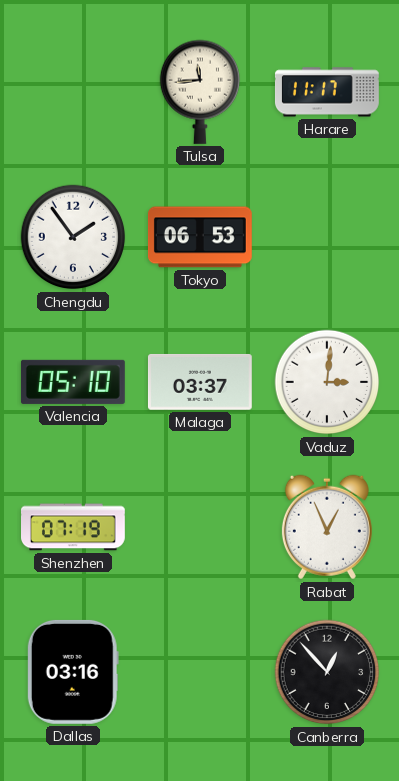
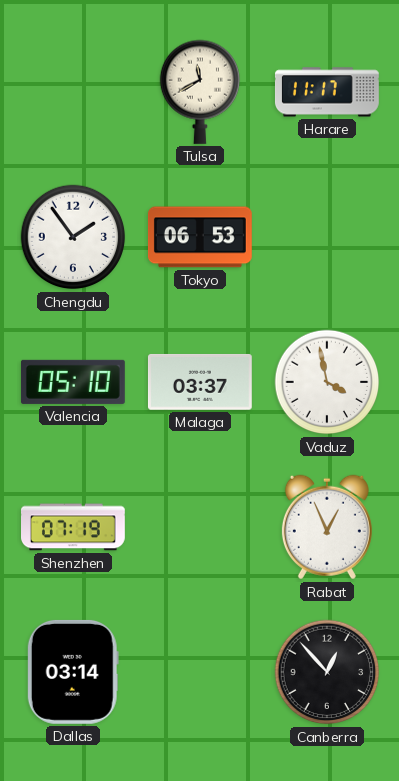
Tulsa: 11:44 -> 11:40
Vaduz: 3:01 -> 3:58
Dallas: 03:16 -> 03:14
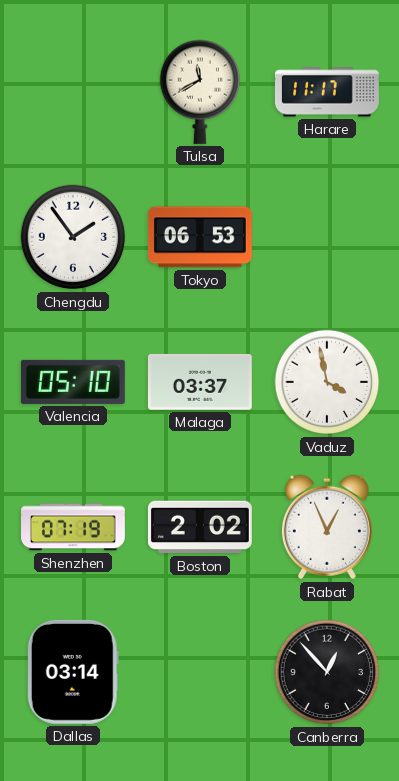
Boston: none -> 2:02
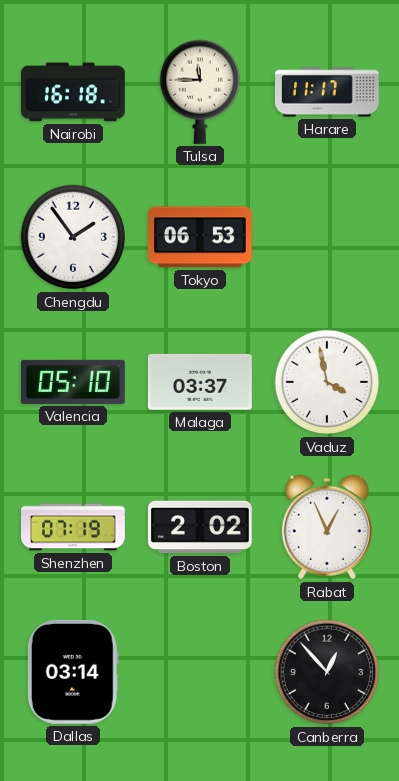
Nairobi: none -> 16:18
Tulsa: 11:40 -> 11:45
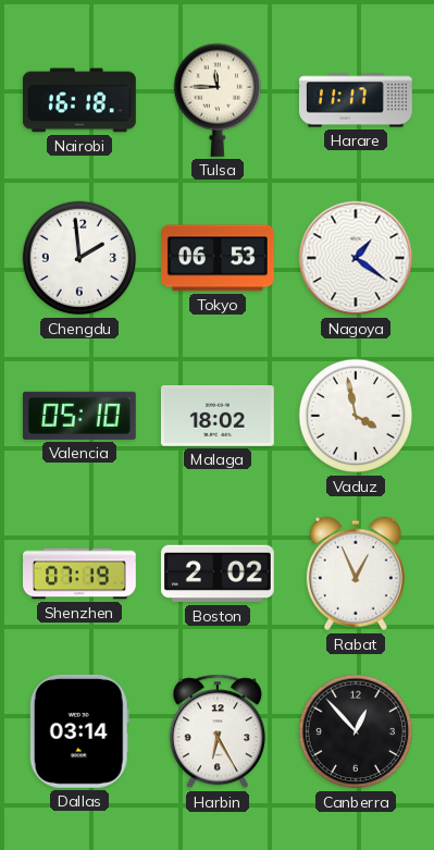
Chengdu: 1:54 -> 1:59
Nagoya: none -> 1:21
Malaga: 03:37 -> 18:02
Harbin: none -> 6:25
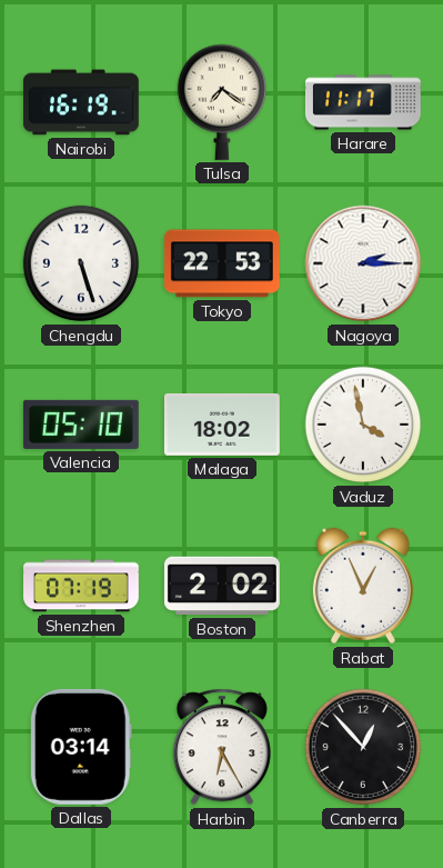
Nairobi: 16:18 -> 16:19
Tulsa: 11:45 -> 7:21
Chengdu: 1:59 -> 5:27
Tokyo: 06:53 -> 22:53
Nagoya: 1:21 -> 2:15
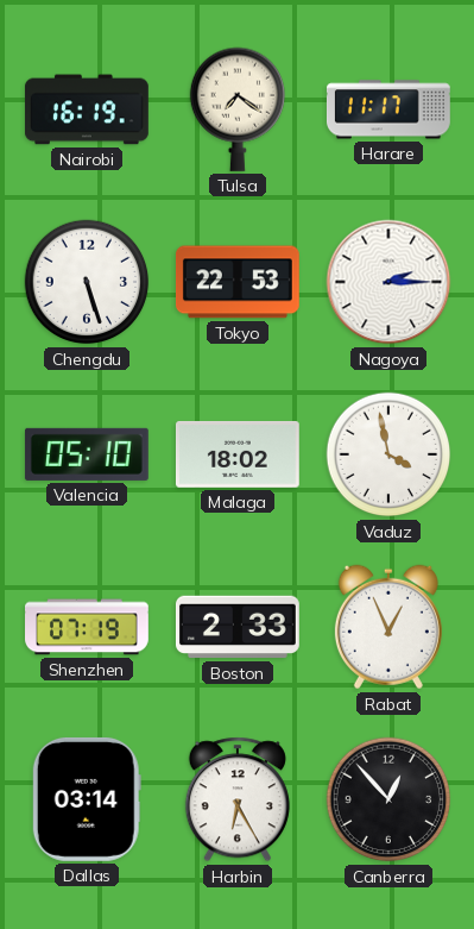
Boston: 2:02 -> 2:33
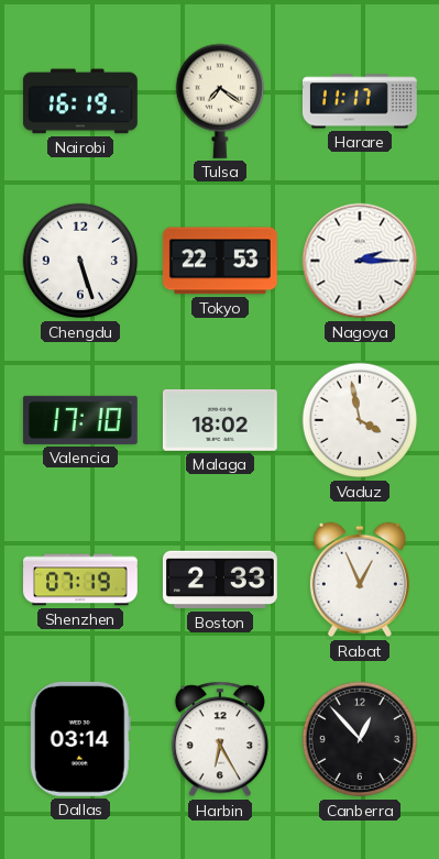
Valencia: 05:10 -> 17:10
